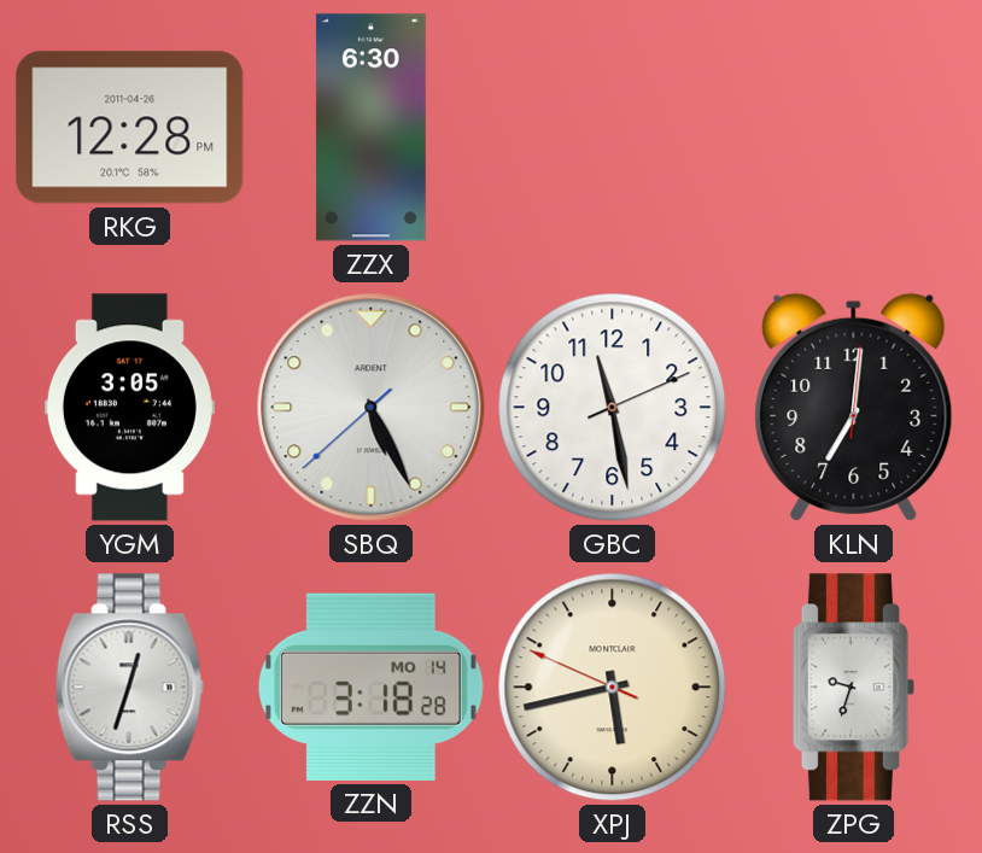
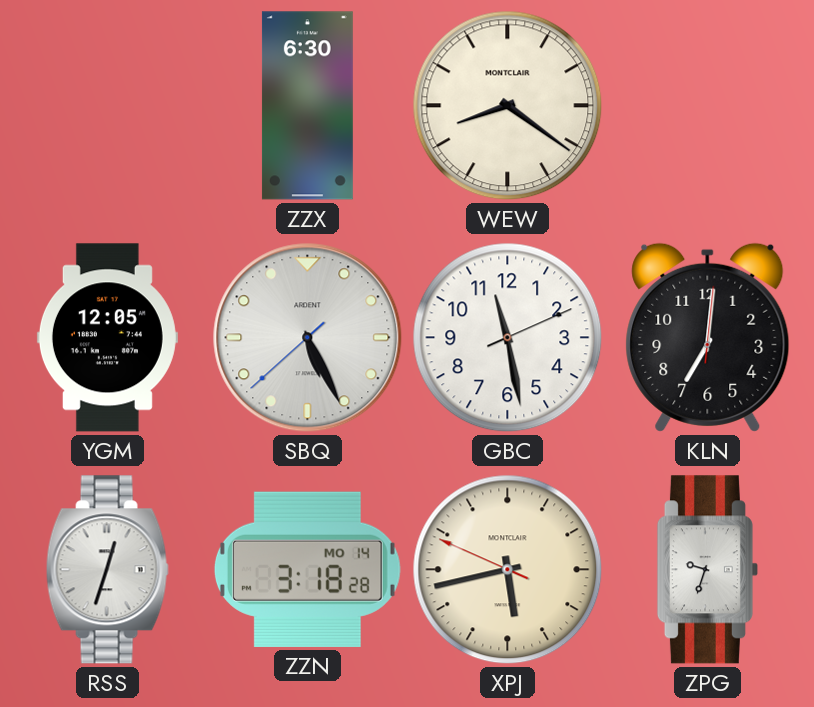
RKG: 12:28 -> none
WEW: none -> 8:21
YGM: 3:05 -> 12:05
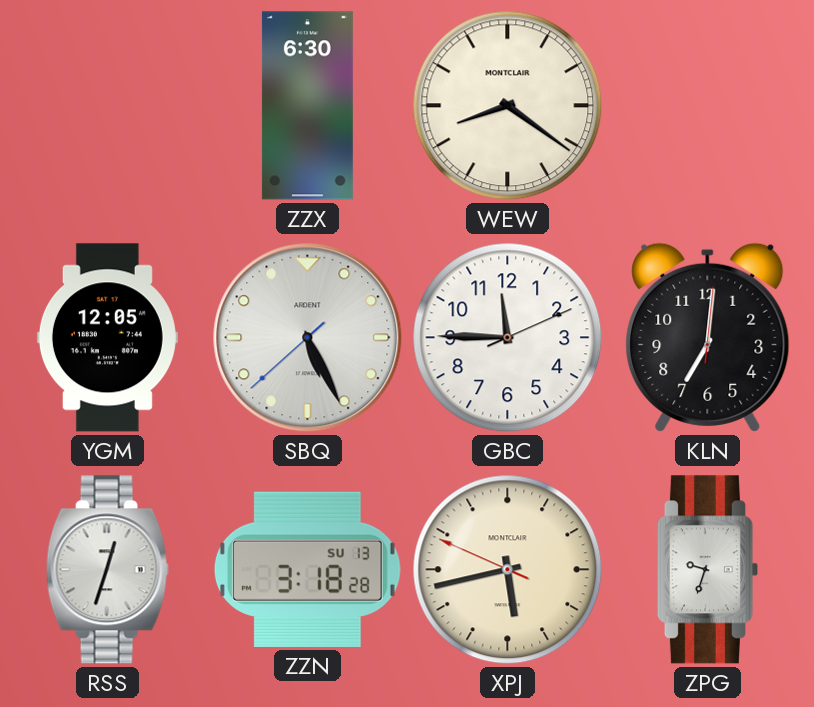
GBC: 11:28 -> 11:45
ZZN date: MO 14 -> SU 13
